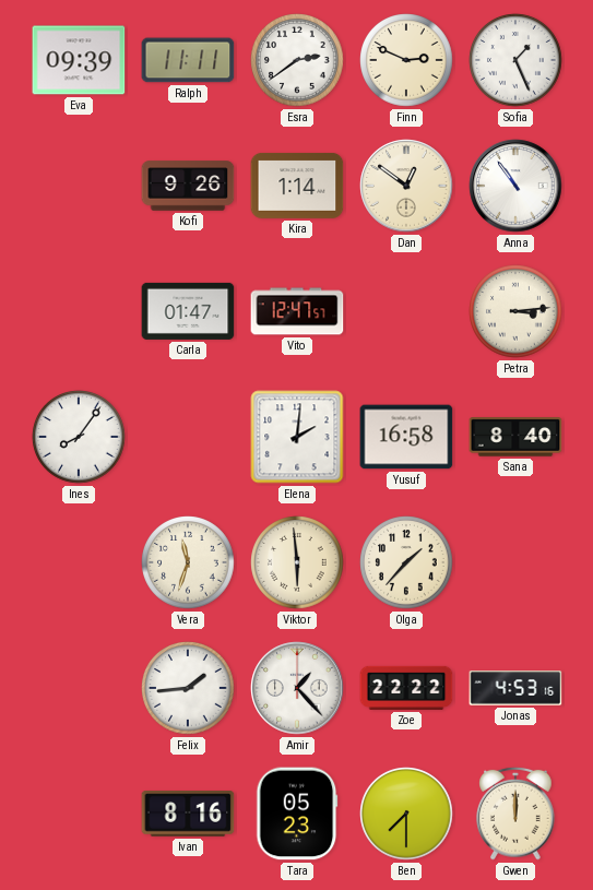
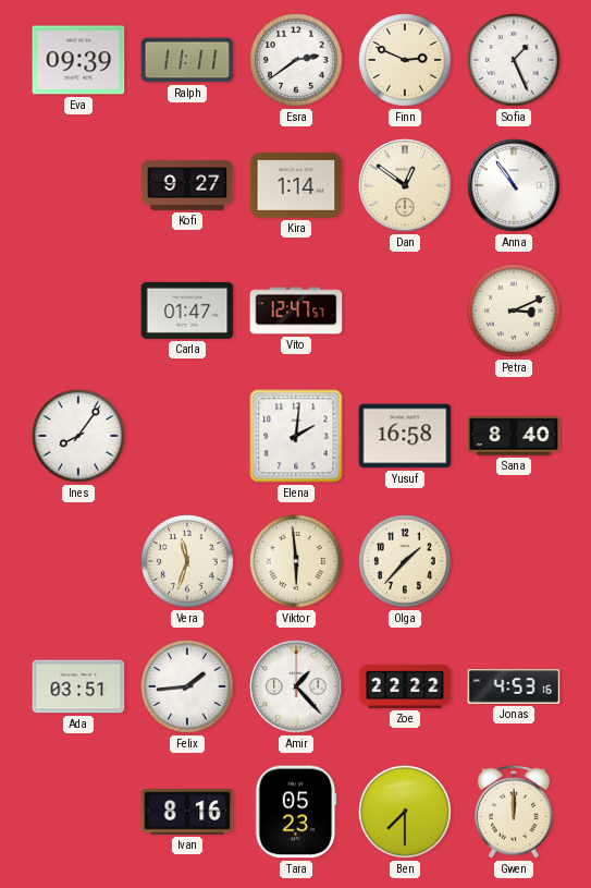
Kofi: 9:26 -> 9:27
Petra: 3:14 -> 3:11
Ada: none -> 03:51
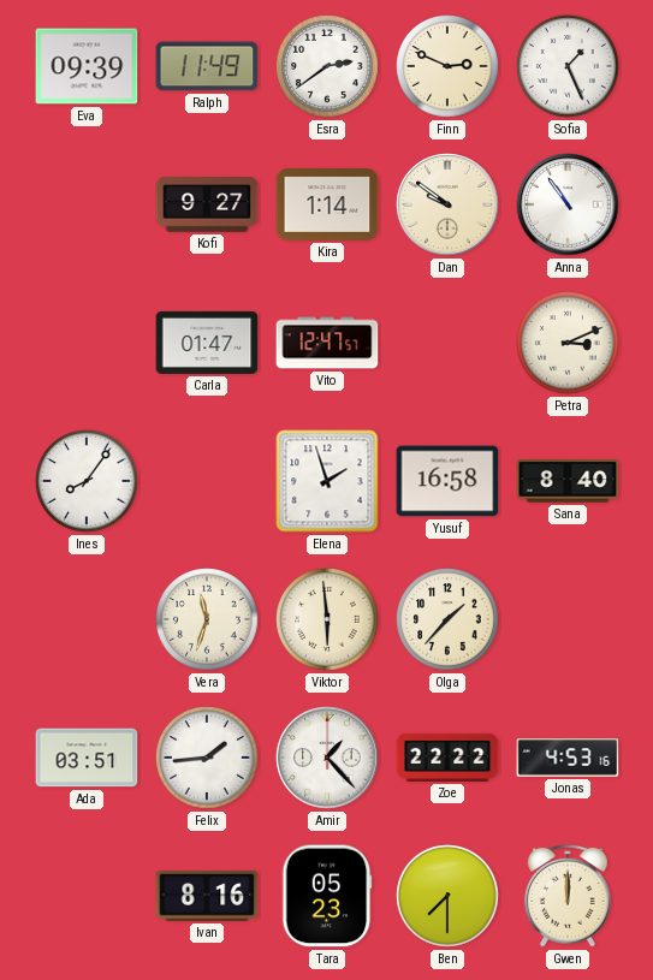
Ralph: 11:11 -> 11:49
Dan: 12:51 -> 9:51
Elena: 2:01 -> 1:57
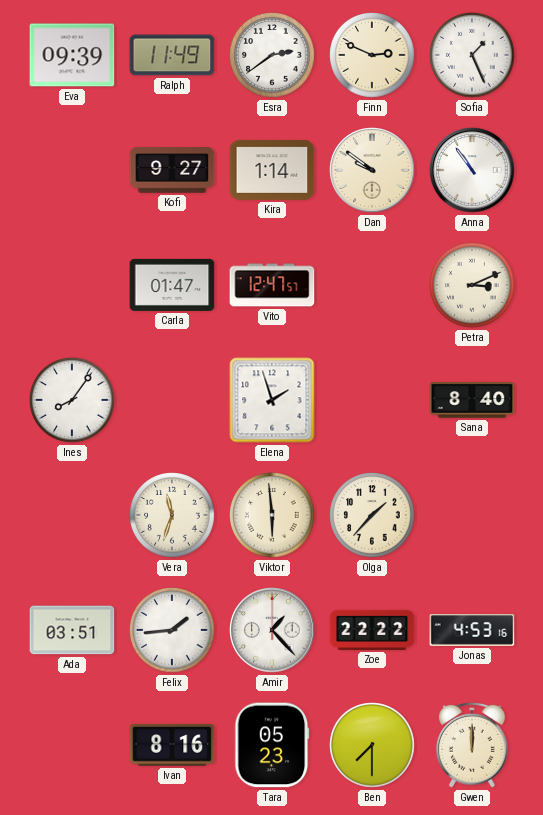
Yusuf: 16:58 -> none
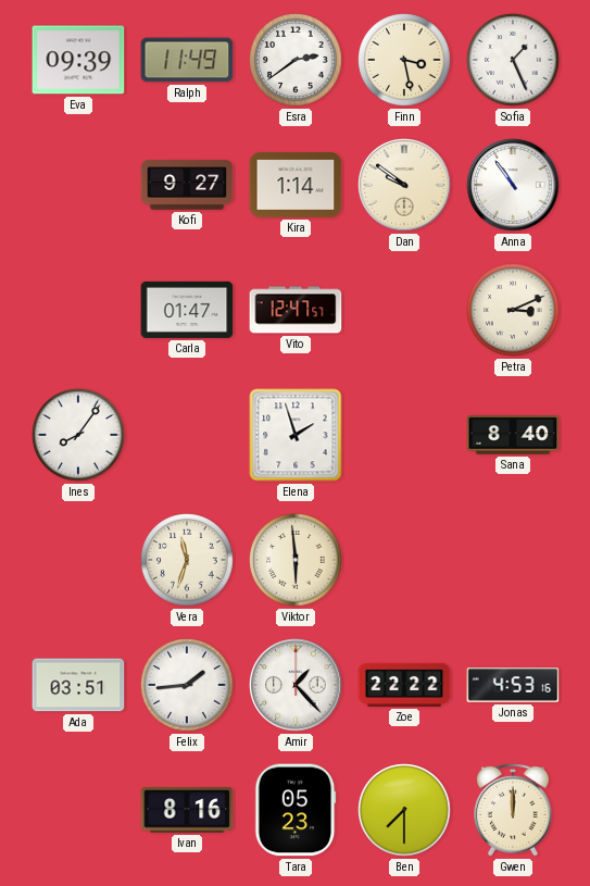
Finn: 2:49 -> 3:28
Olga: 1:37 -> none
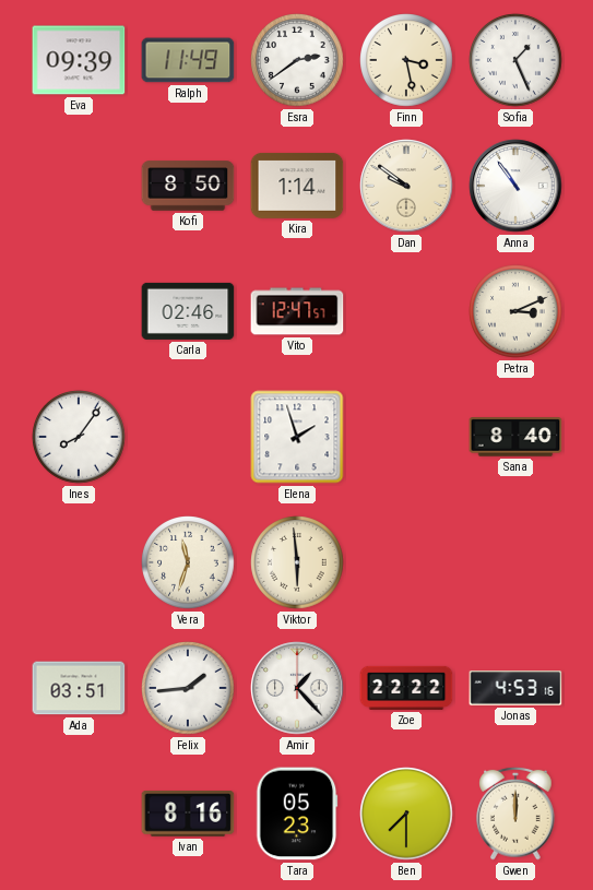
Kofi: 9:27 -> 8:50
Carla: 01:47 -> 02:46
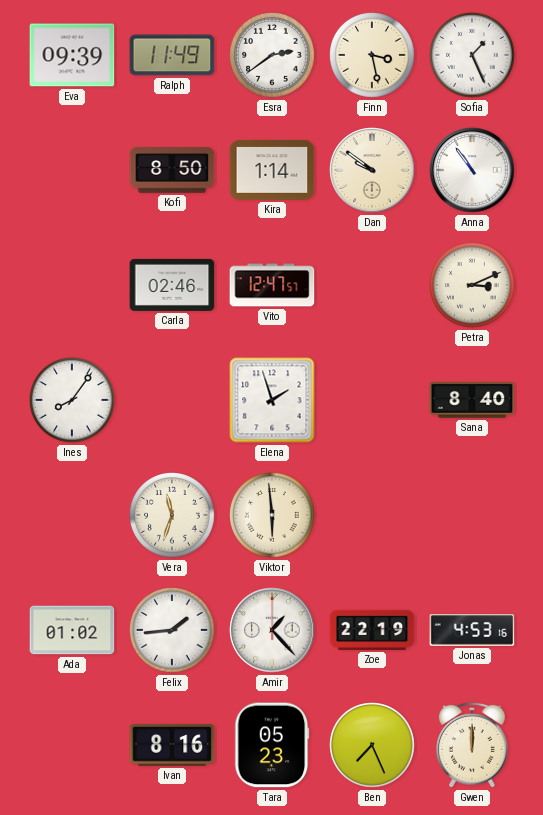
Ada: 03:51 -> 01:02
Zoe: 22:22 -> 22:19
Ben: 7:30 -> 7:26
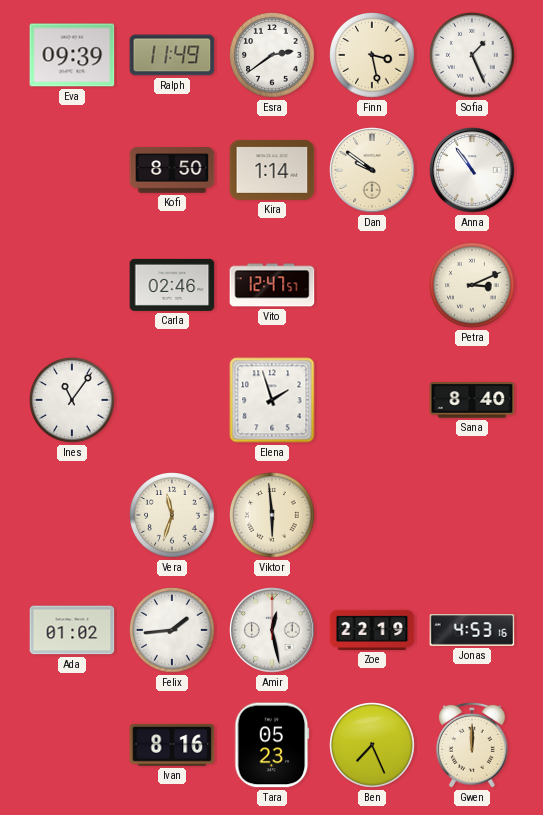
Ines: 8:06 -> 11:06
Amir: 1:23 -> 12:28
